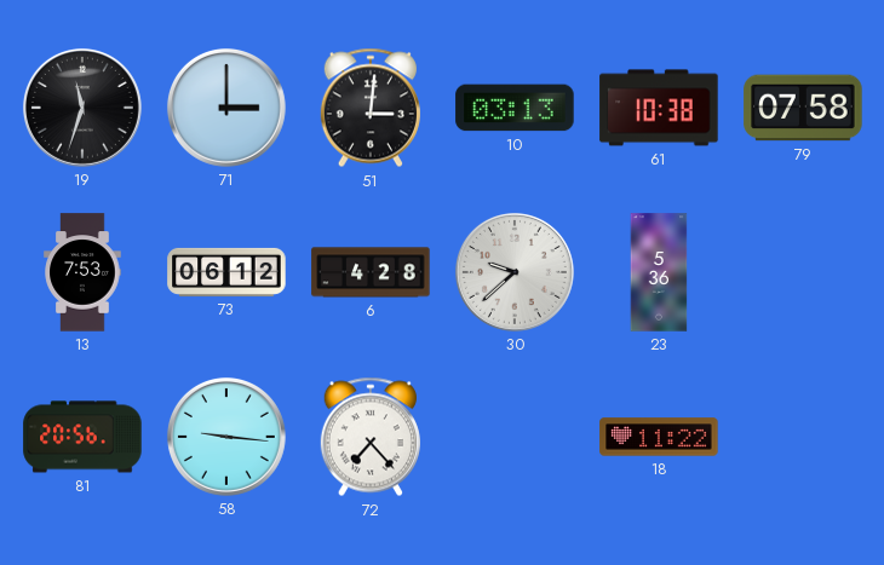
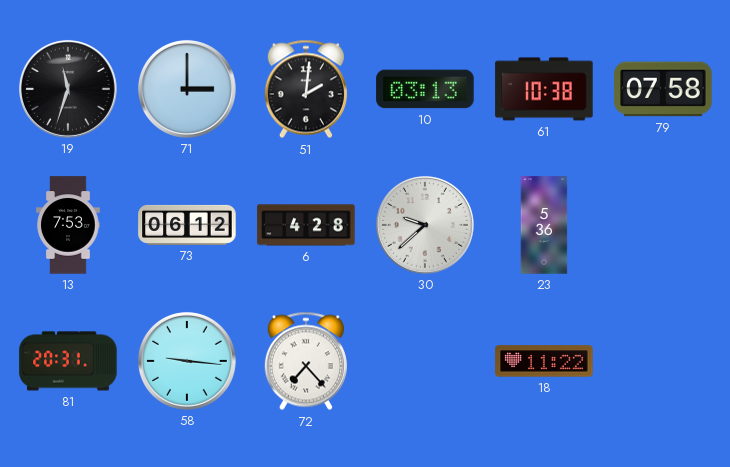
51: 3:01 -> 2:01
81: 20:56 -> 20:31
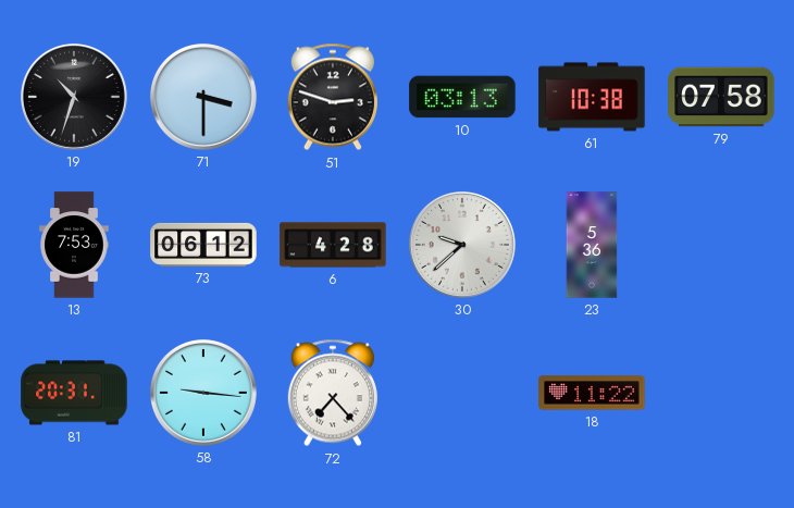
19: 11:33 -> 10:33
71: 3:00 -> 3:30
51: 2:01 -> 2:48
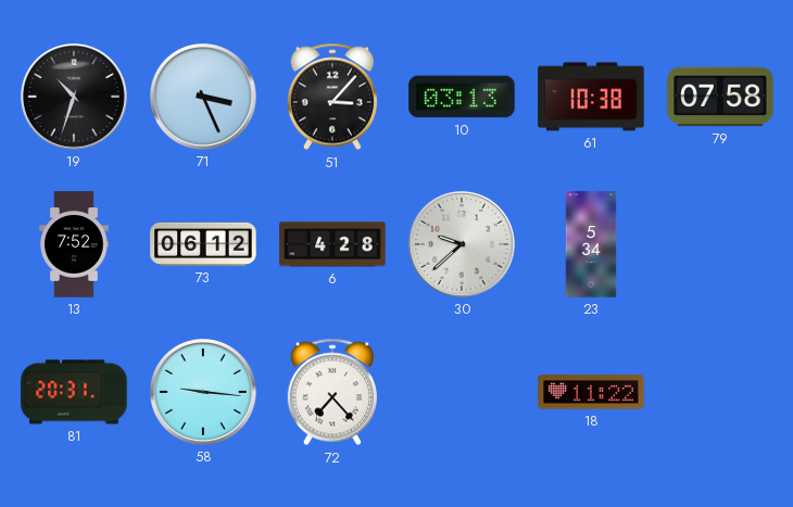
71: 3:30 -> 3:26
51: 2:48 -> 3:07
13: 7:53 -> 7:52
23: 5:36 -> 5:34
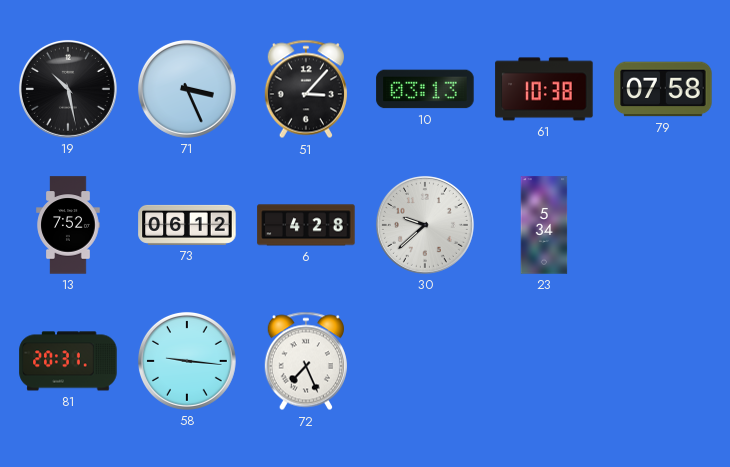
19: 10:33 -> 10:28
72: 7:23 -> 7:26
18: 11:22 -> none
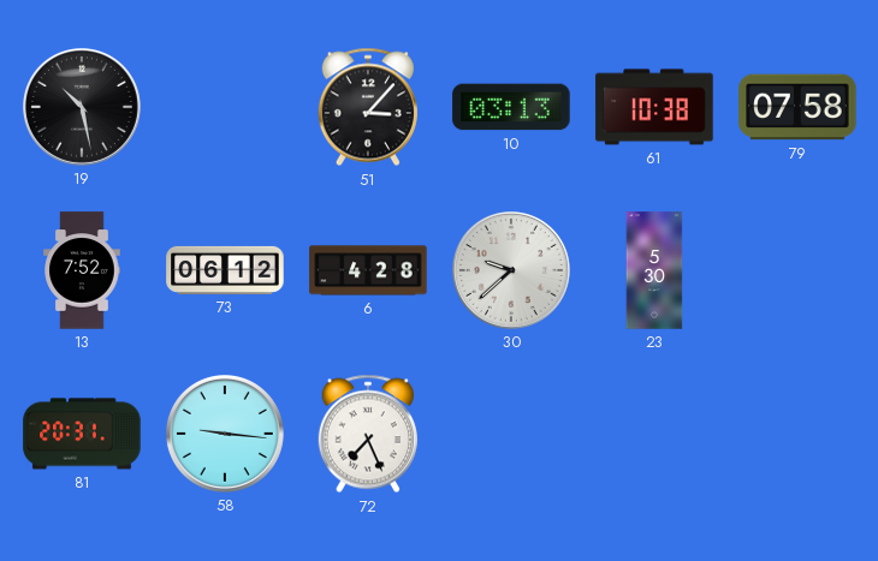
71: 3:26 -> none
23: 5:34 -> 5:30
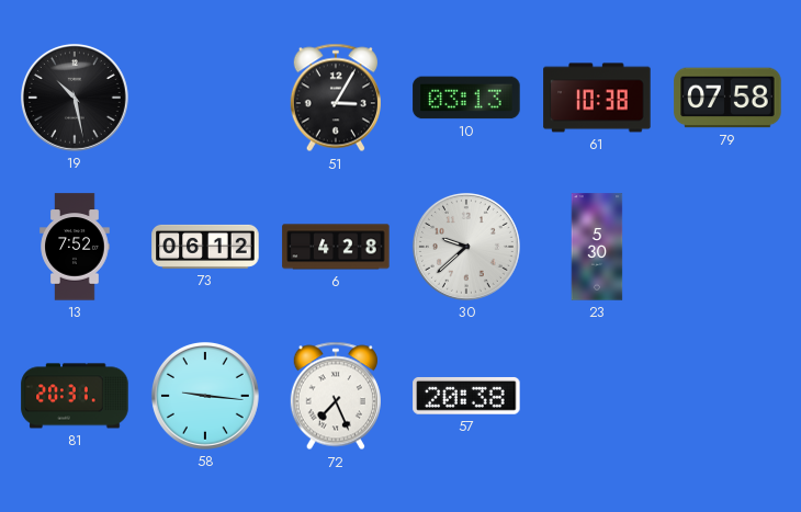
51: 3:07 -> 3:05
57: none -> 20:38
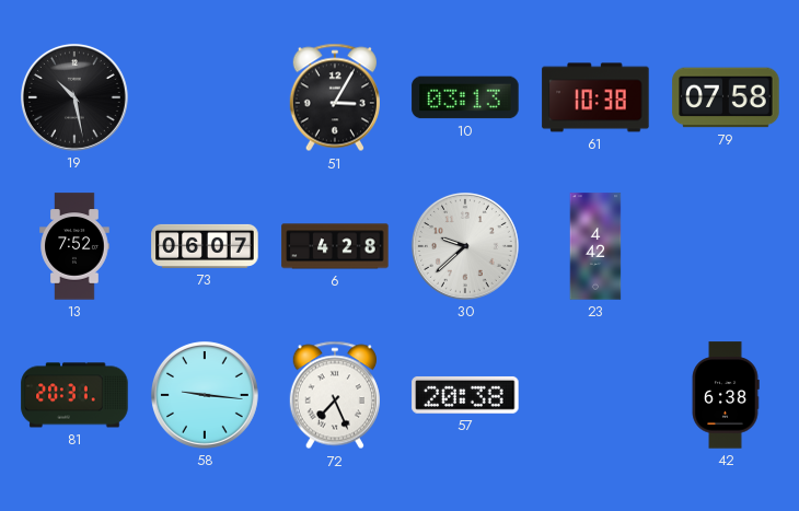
73: 06:12 -> 06:07
23: 5:30 -> 4:42
42: none -> 6:38
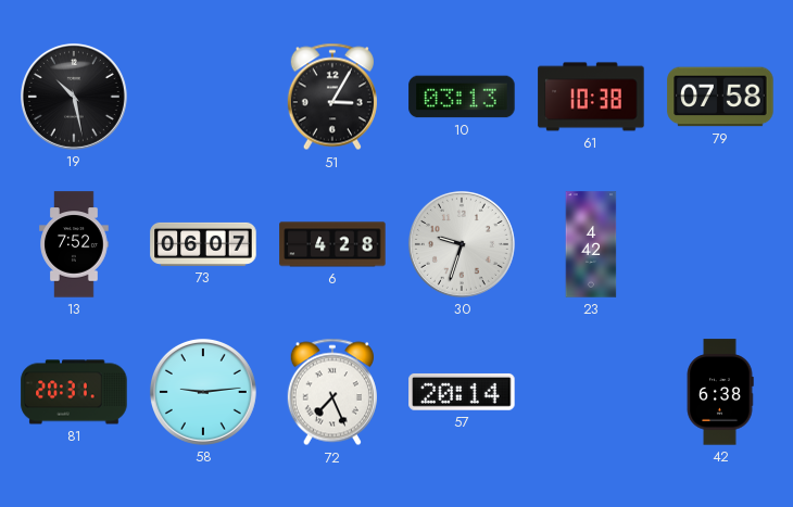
30: 9:38 -> 9:33
58: 9:16 -> 9:14
57: 20:38 -> 20:14
